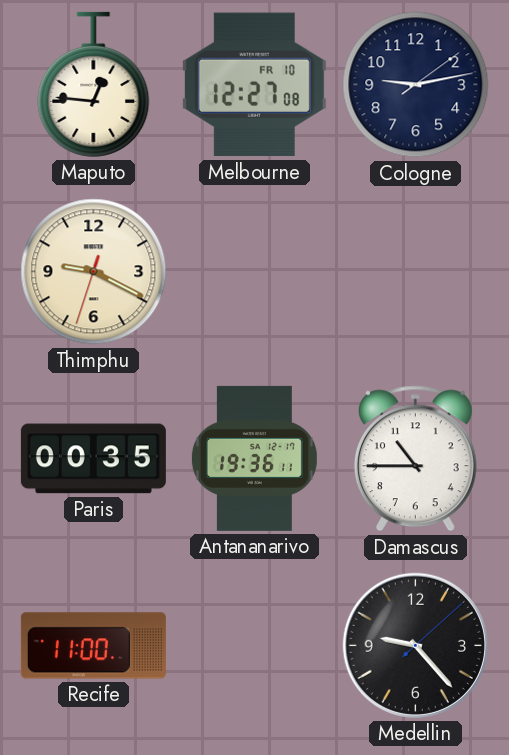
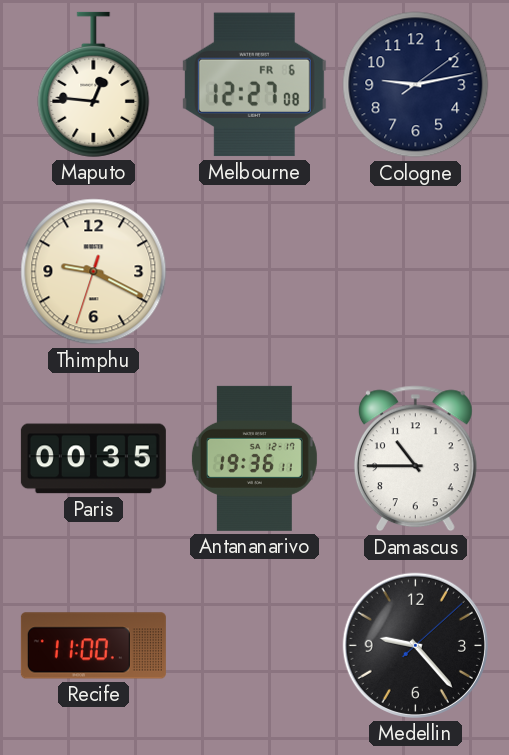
Melbourne date: FR 10 -> FR 6
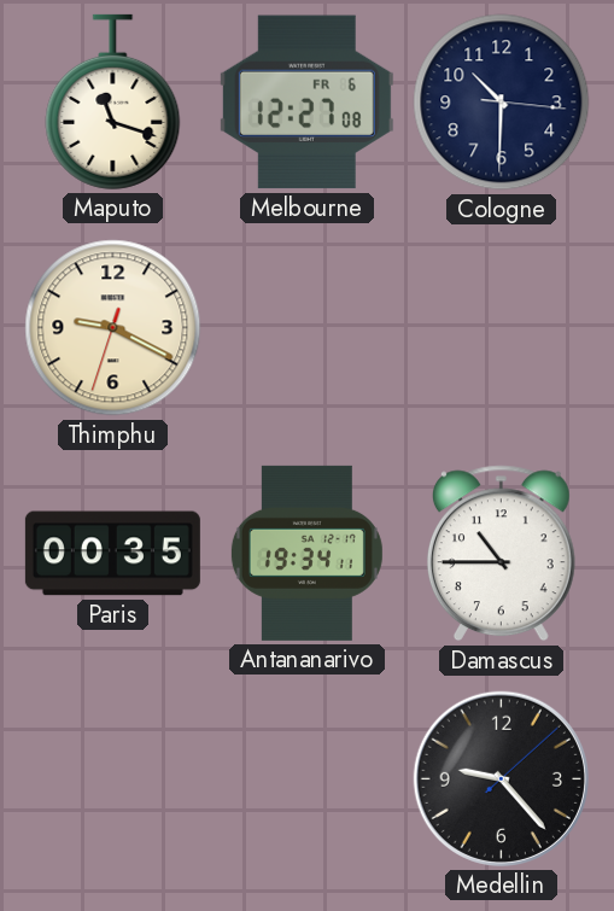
Maputo: 12:46 -> 11:18
Cologne: 9:13 -> 10:30
Antananarivo: 19:36 -> 19:34
Recife: 11:00 -> none
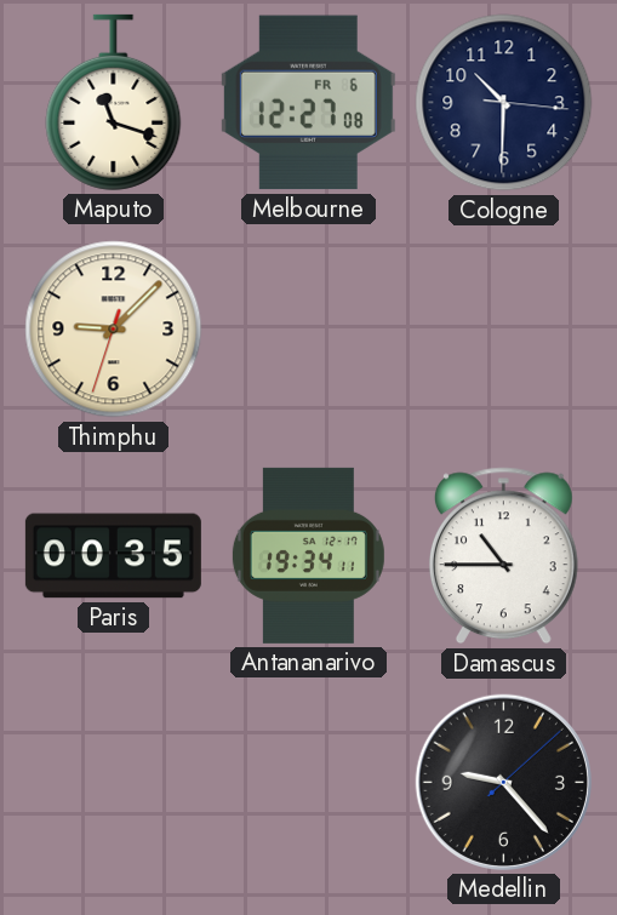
Thimphu: 9:19 -> 9:07
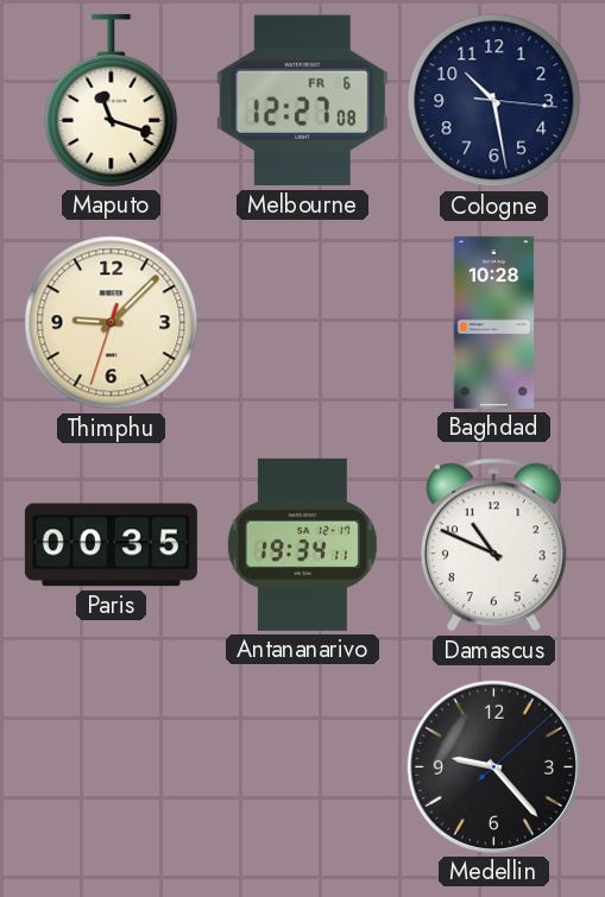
Cologne: 10:30 -> 10:28
Baghdad: none -> 10:28
Damascus: 10:45 -> 10:49
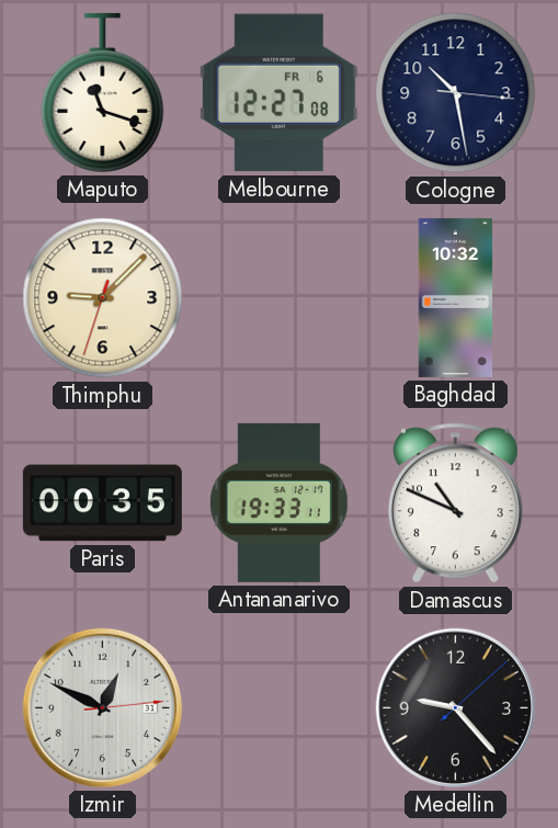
Baghdad: 10:28 -> 10:32
Antananarivo: 19:34 -> 19:33
Izmir: none -> 12:49
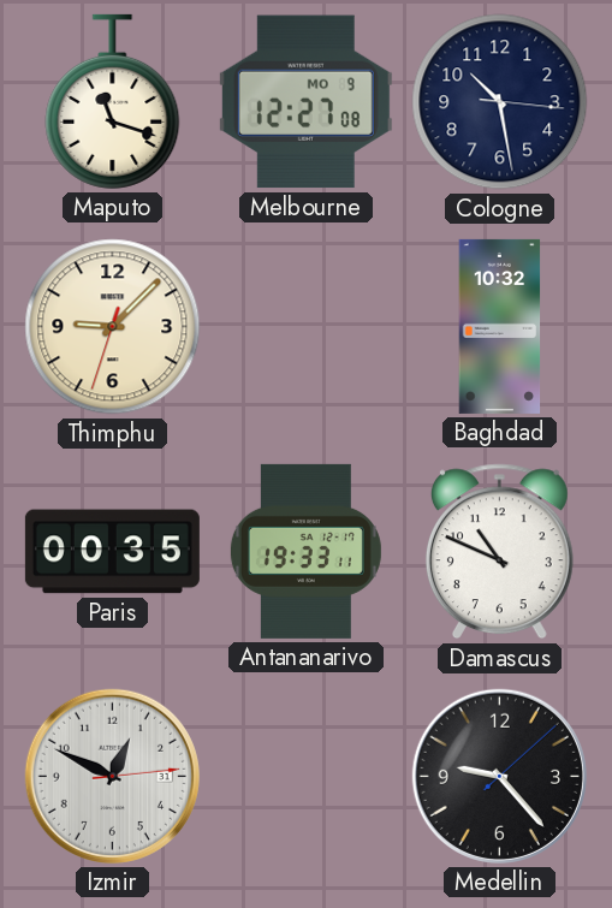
Melbourne date: FR 6 -> MO 9
